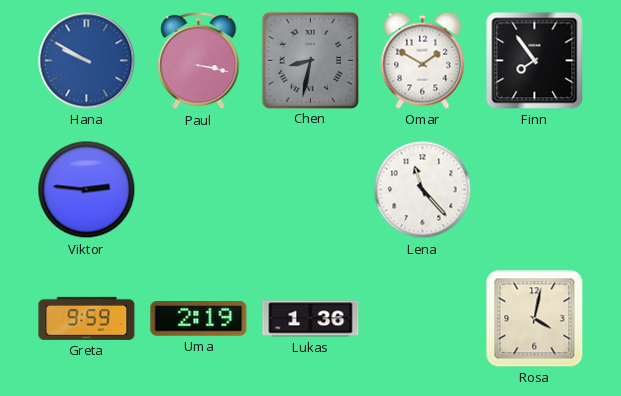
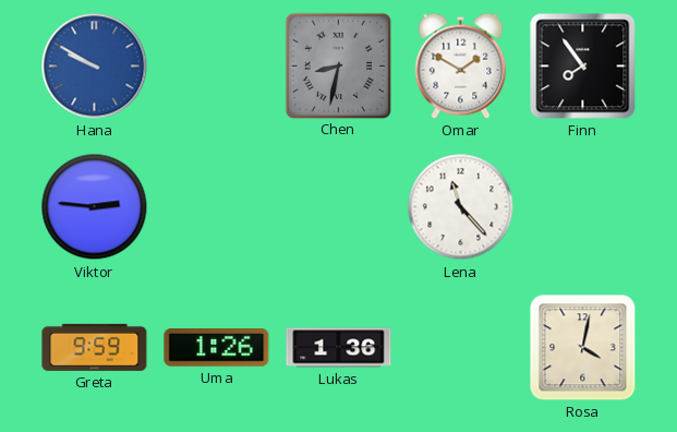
Paul: 3:17 -> none
Uma: 2:19 -> 1:26
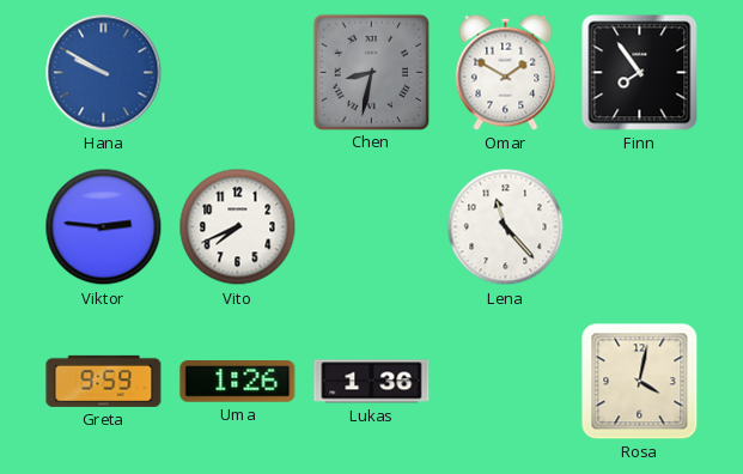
Vito: none -> 7:41
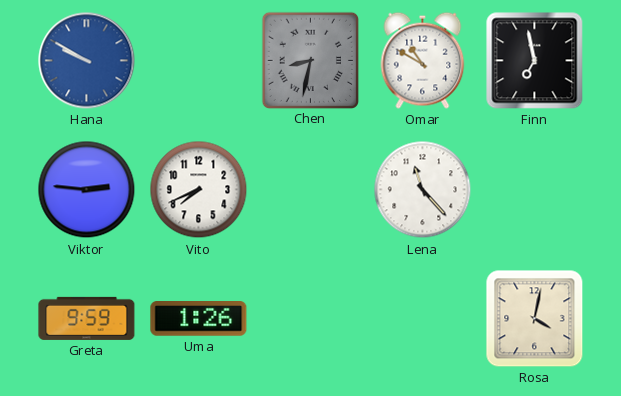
Omar: 1:50 -> 10:50
Finn: 7:54 -> 6:58
Lukas: 1:36 -> none
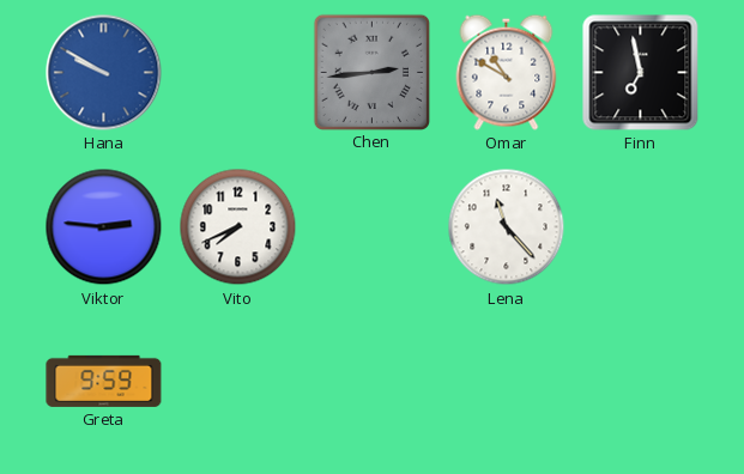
Chen: 8:32 -> 2:44
Uma: 1:26 -> none
Rosa: 4:02 -> none
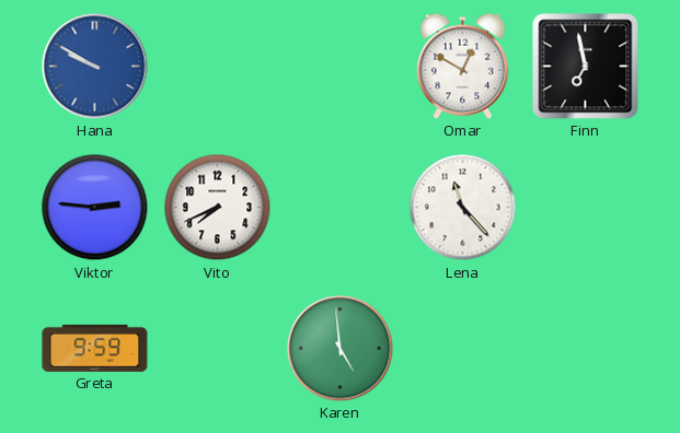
Chen: 2:44 -> none
Omar: 10:50 -> 12:50
Karen: none -> 4:59
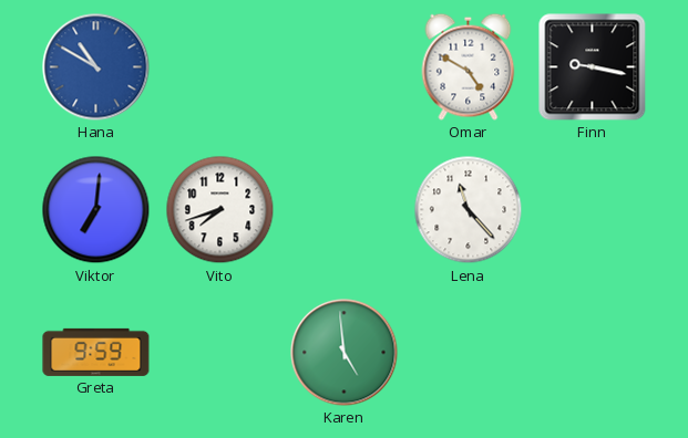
Hana: 9:50 -> 10:50
Omar: 12:50 -> 4:50
Finn: 6:58 -> 9:17
Viktor: 2:46 -> 7:01
Vito: 7:41 -> 7:42
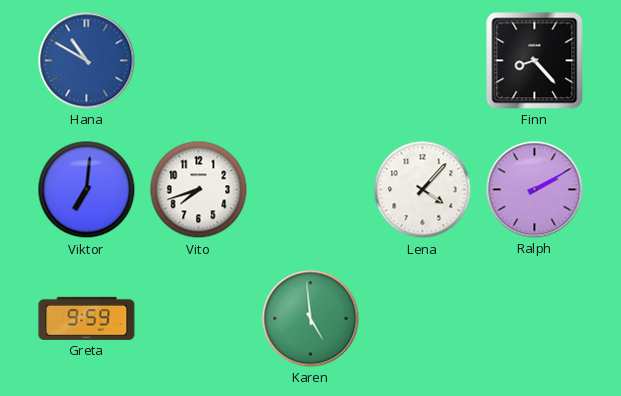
Omar: 4:50 -> none
Finn: 9:17 -> 8:23
Lena: 11:23 -> 4:07
Ralph: none -> 2:10
